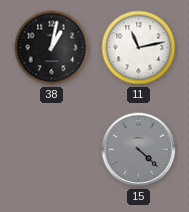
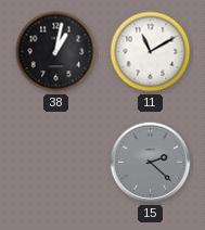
11: 11:13 -> 11:10
15: 4:22 -> 2:22
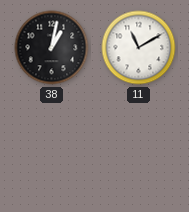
15: 2:22 -> none
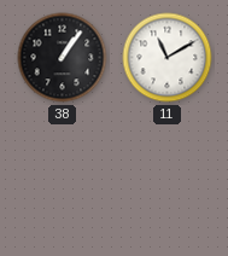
38: 1:02 -> 1:06
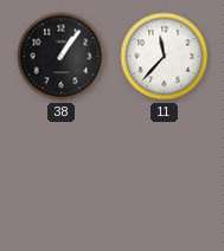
11: 11:10 -> 11:37
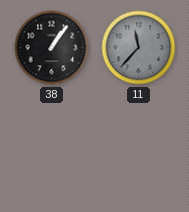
11 dial: white -> grey
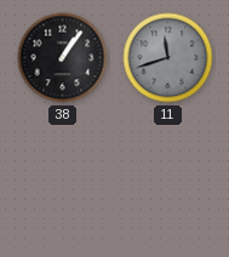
11: 11:37 -> 11:42
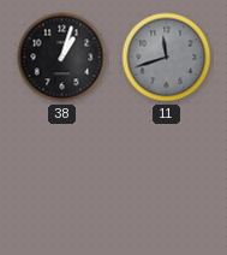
38: 1:06 -> 1:03
